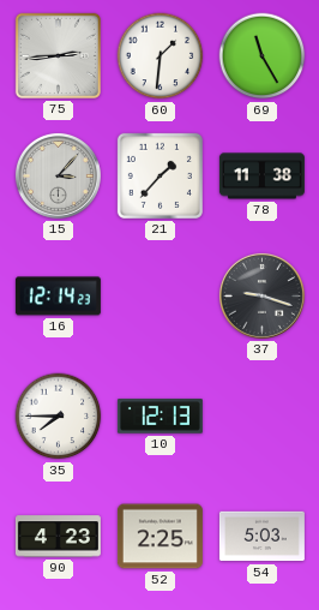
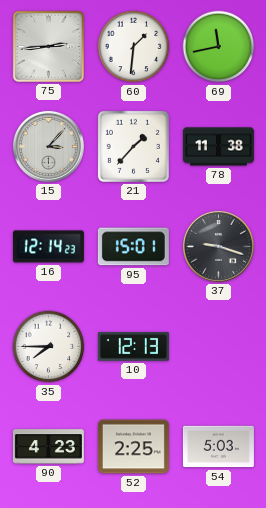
69: 11:25 -> 11:43
95: none -> 15:01
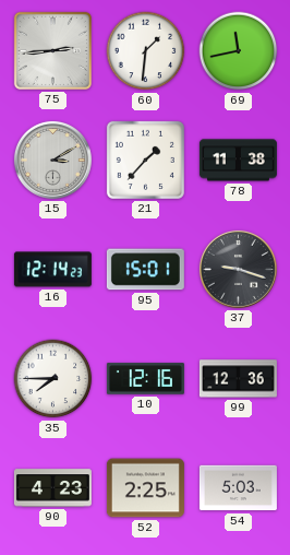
15: 3:07 -> 3:10
10: 12:13 -> 12:16
99: none -> 12:36
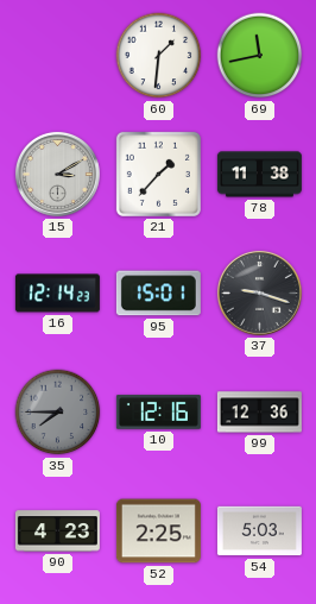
75: 2:44 -> none
35 dial: white -> grey
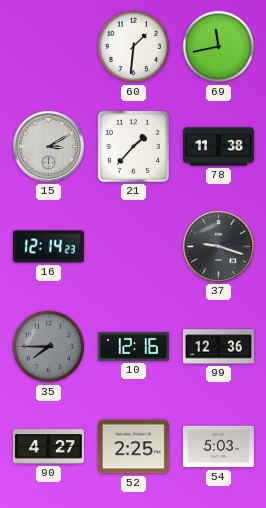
95: 15:01 -> none
90: 4:23 -> 4:27
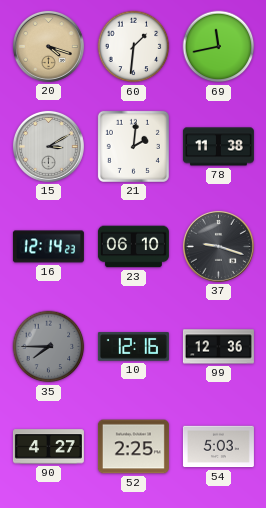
20: none -> 4:18
21: 1:37 -> 2:01
23: none -> 06:10
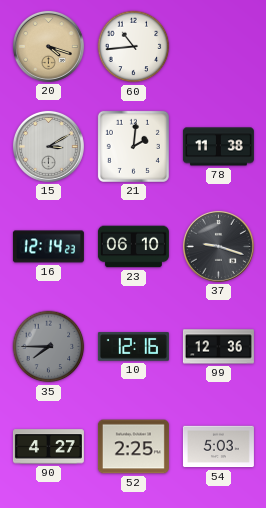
60: 1:31 -> 10:44
69: 11:43 -> none
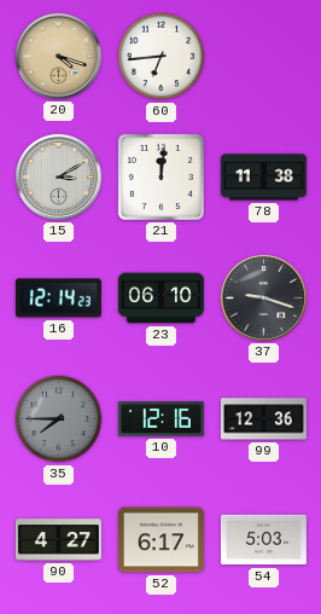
60: 10:44 -> 6:44
21: 2:01 -> 12:01
52: 2:25 -> 6:17
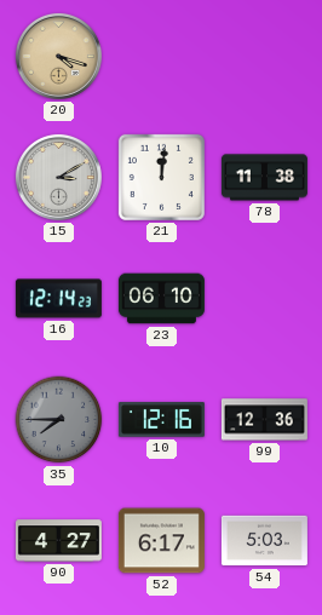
60: 6:44 -> none
37: 9:18 -> none
